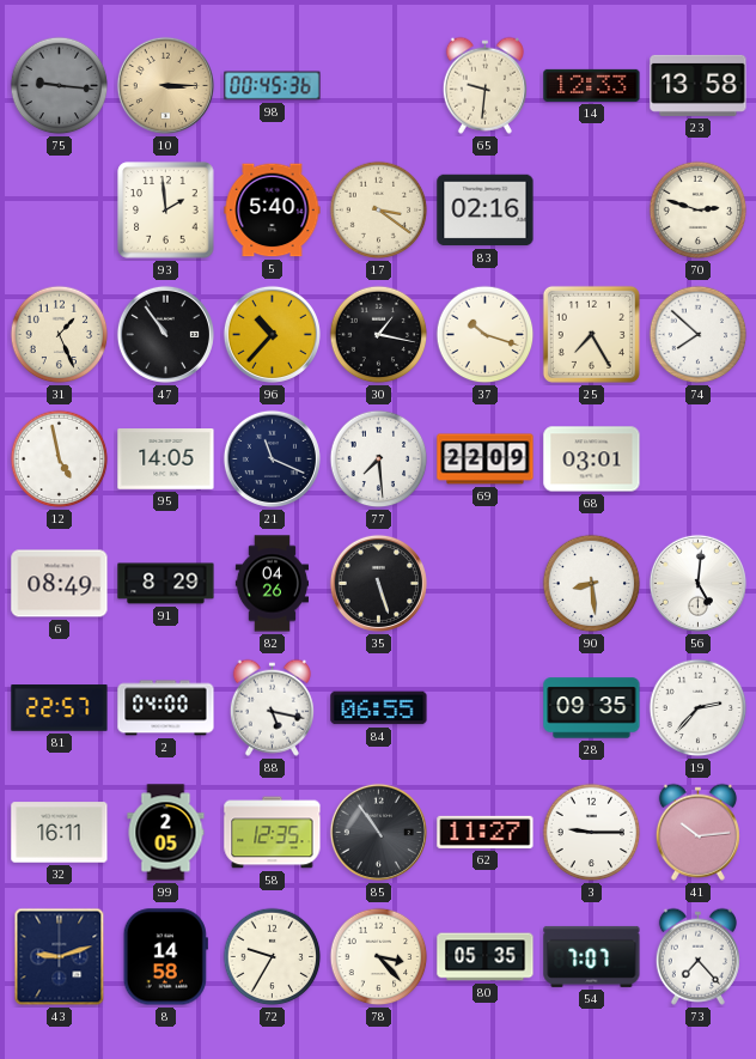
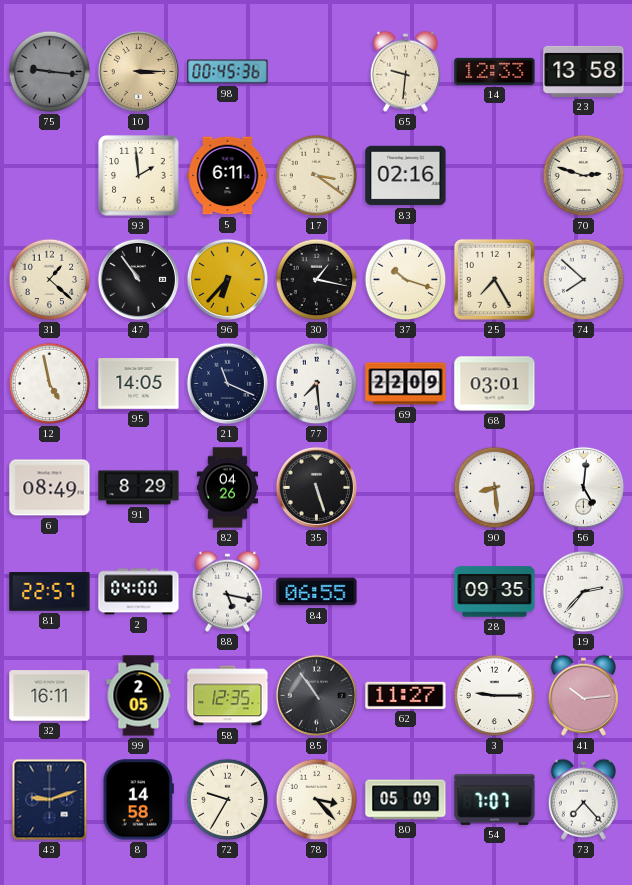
5: 5:40 -> 6:11
31: 1:26 -> 1:22
96: 10:37 -> 6:37
80: 05:35 -> 05:09
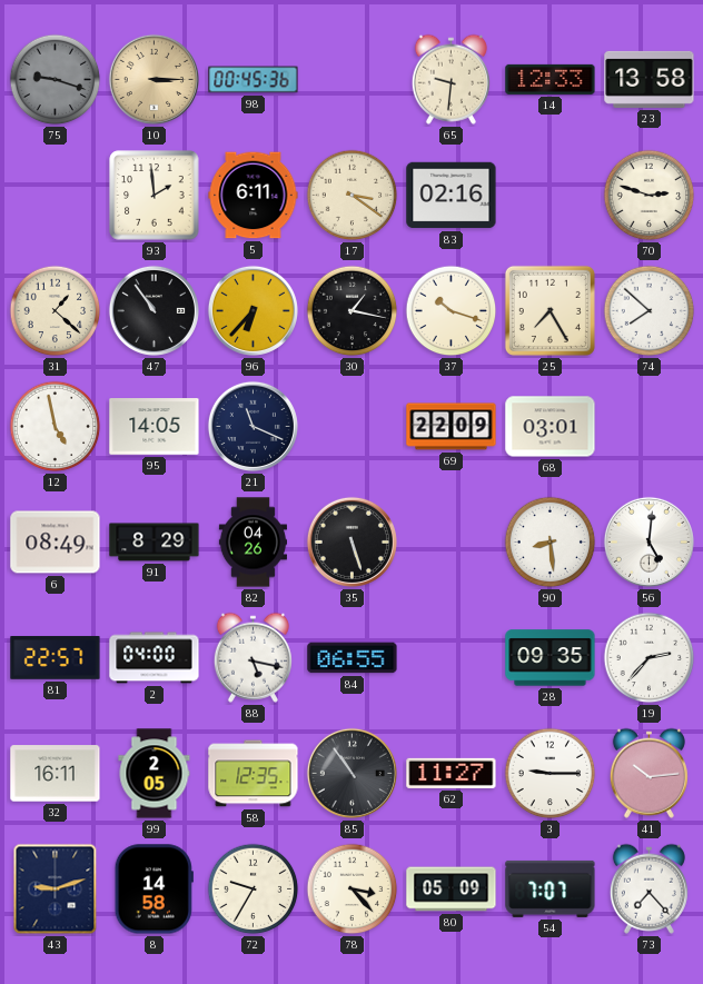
75: 9:16 -> 9:18
77: 7:29 -> none
